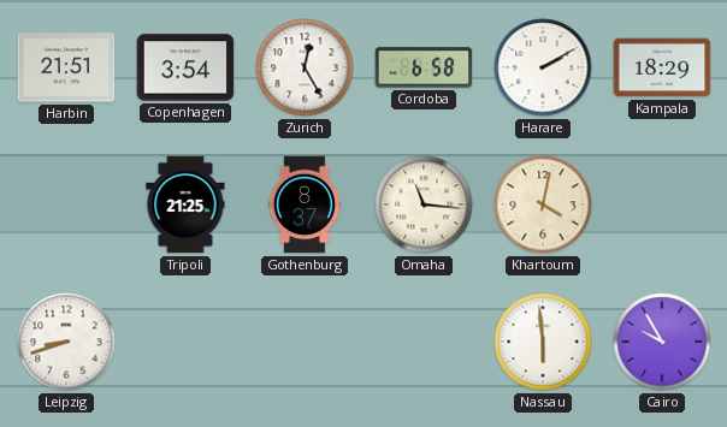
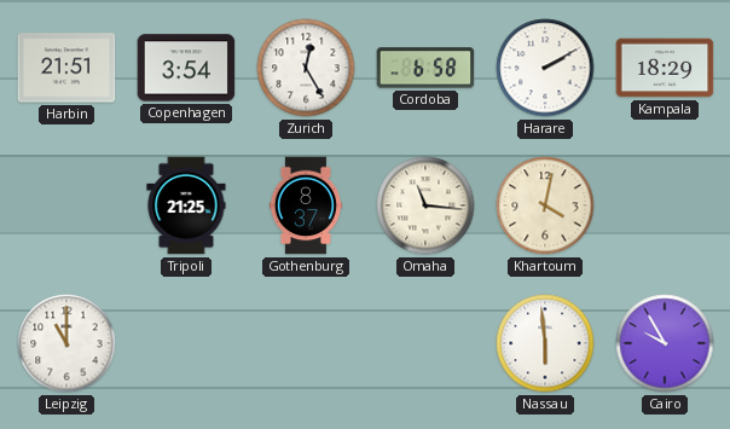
Leipzig: 8:42 -> 11:00
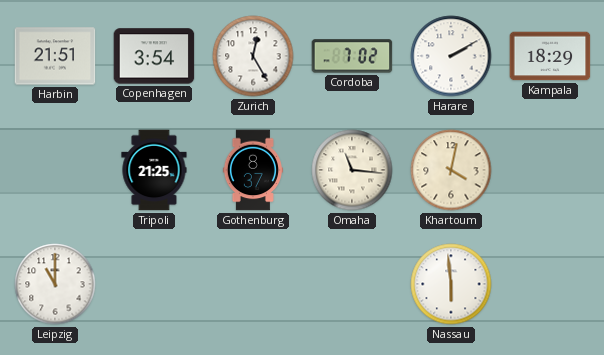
Cordoba: 6:58 -> 7:02
Cairo: 9:55 -> none
